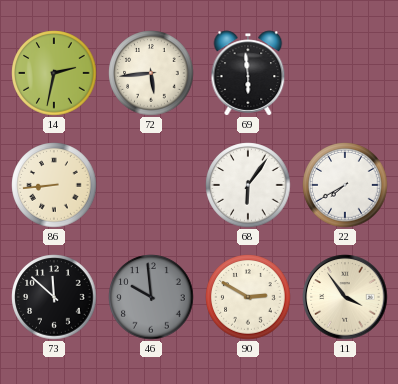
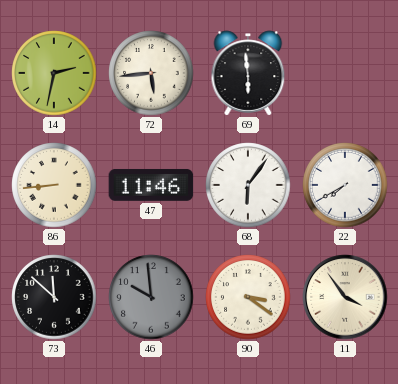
47: none -> 11:46
90: 2:50 -> 3:21
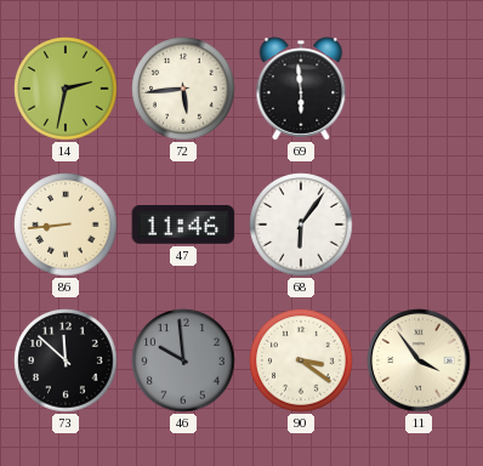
22: 7:40 -> none
